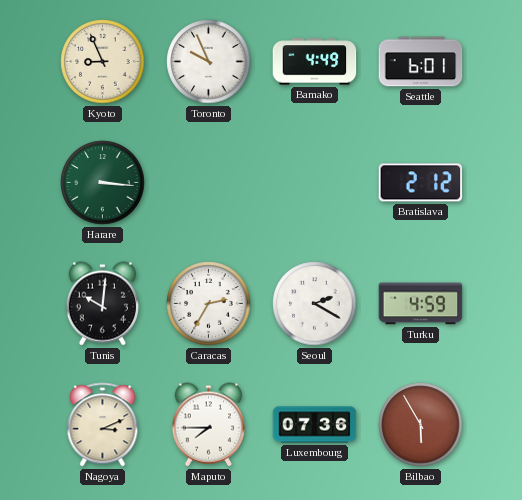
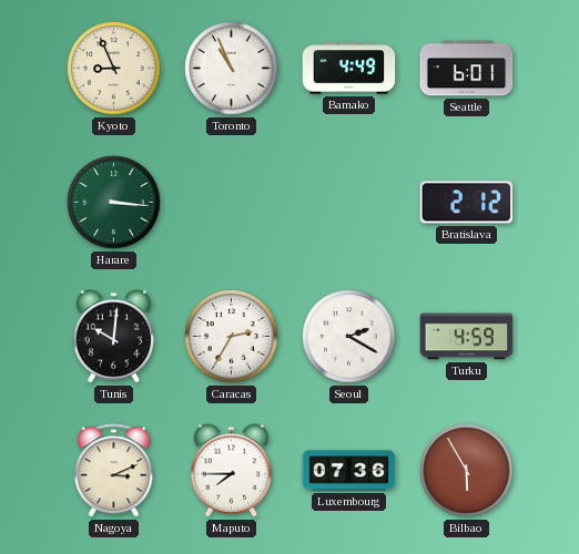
Toronto: 9:56 -> 10:56
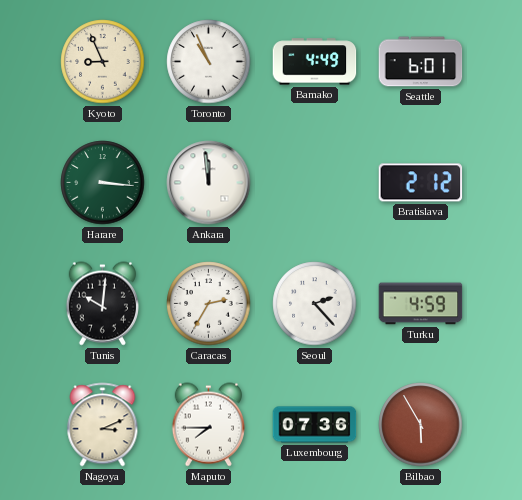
Ankara: none -> 11:59
Seoul: 2:20 -> 2:23
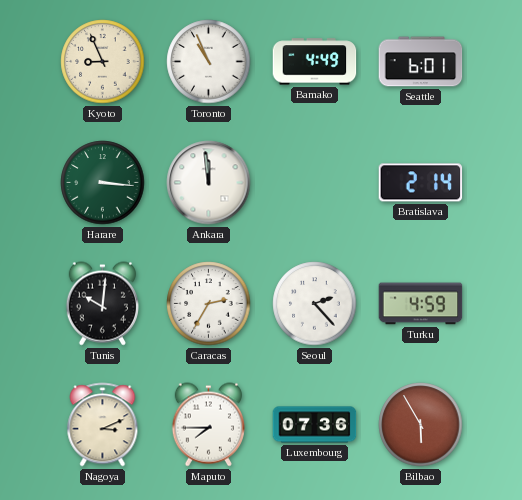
Bratislava: 2:12 -> 2:14
